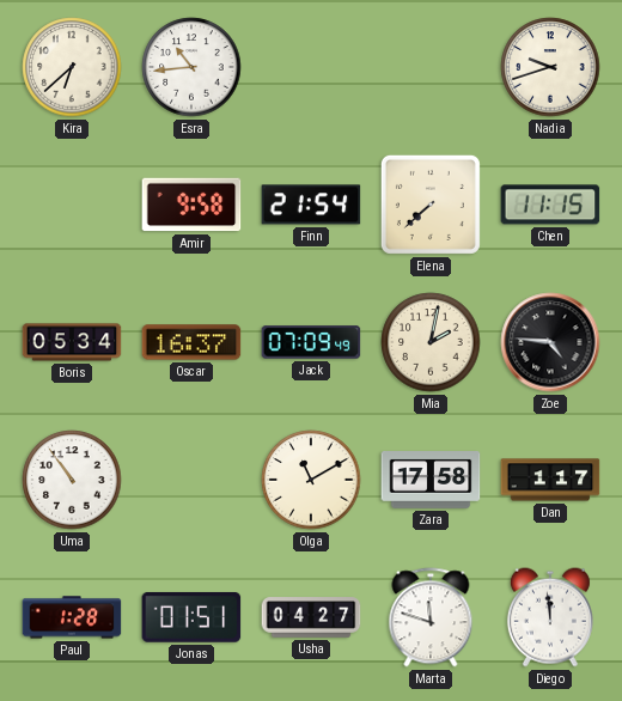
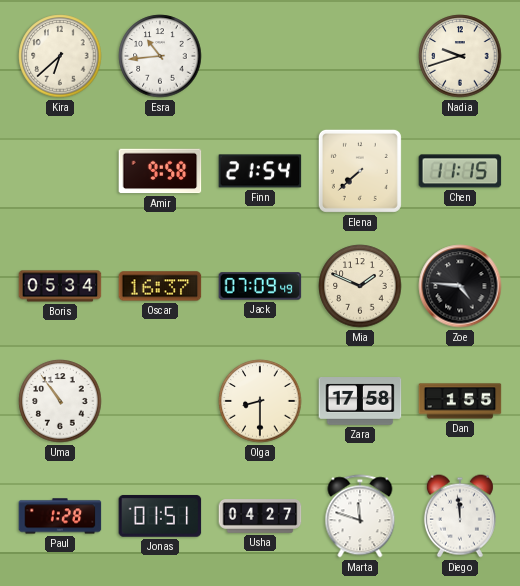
Mia: 2:02 -> 1:49
Olga: 11:10 -> 8:30
Dan: 1:17 -> 1:55
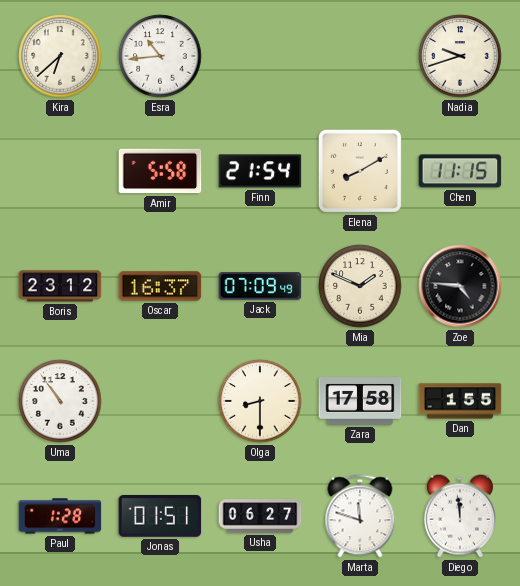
Amir: 9:58 -> 5:58
Elena: 7:38 -> 8:10
Boris: 05:34 -> 23:12
Usha: 04:27 -> 06:27
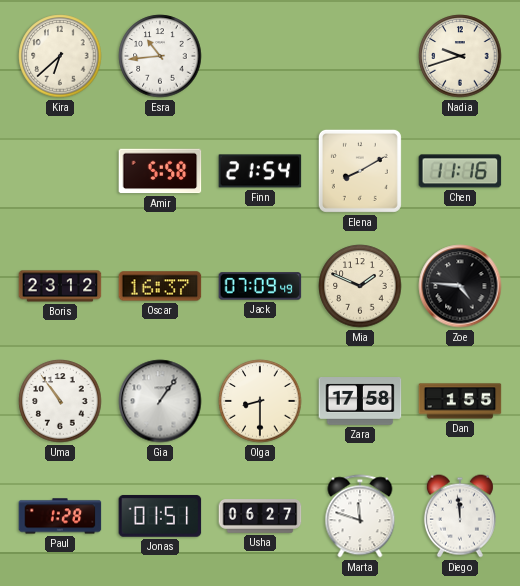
Chen: 11:15 -> 11:16
Gia: none -> 1:06
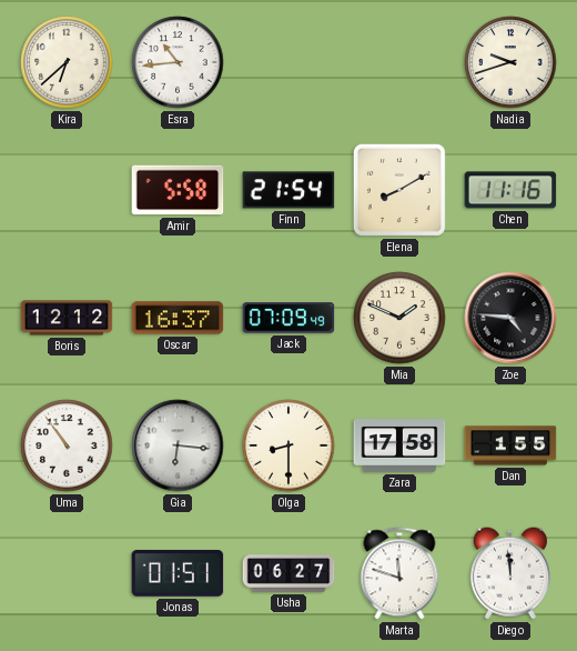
Boris: 23:12 -> 12:12
Gia: 1:06 -> 6:16
Paul: 1:28 -> none
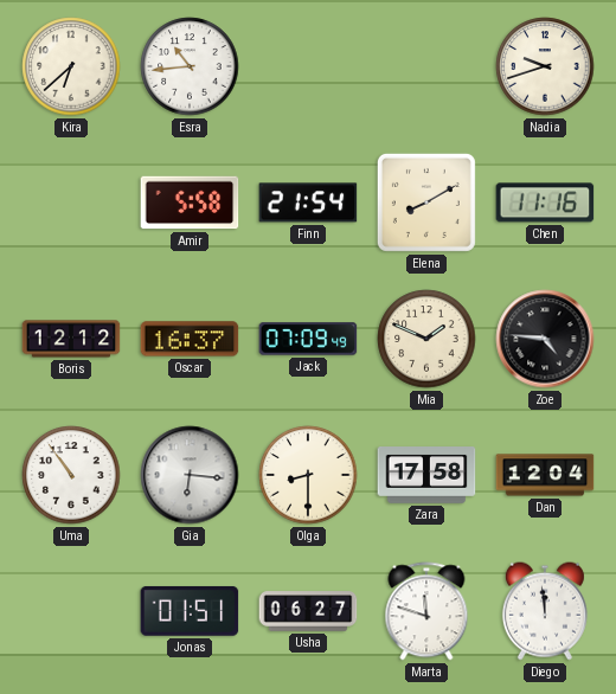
Dan: 1:55 -> 12:04
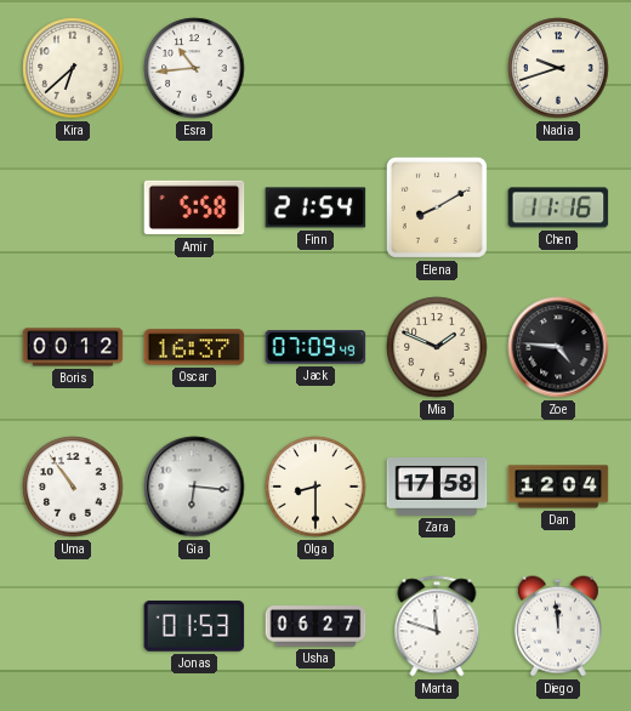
Boris: 12:12 -> 00:12
Jonas: 01:51 -> 01:53
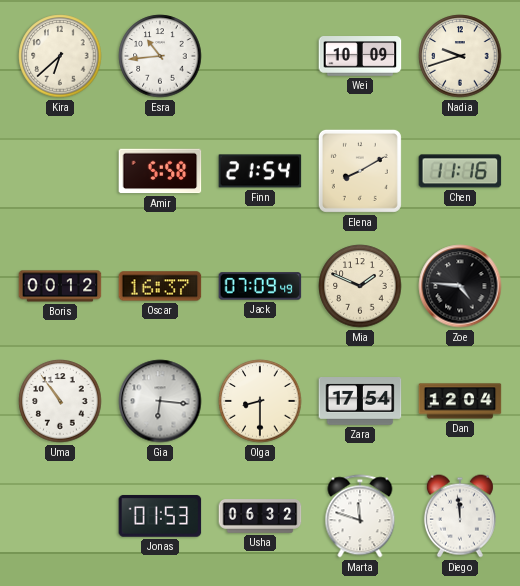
Wei: none -> 10:09
Zara: 17:58 -> 17:54
Usha: 06:27 -> 06:32
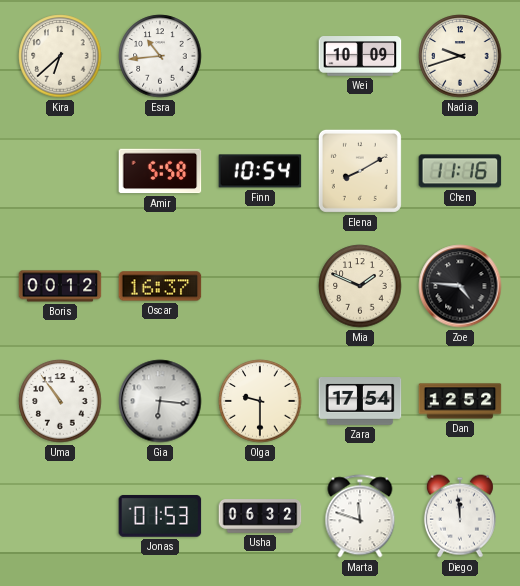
Finn: 21:54 -> 10:54
Jack: 07:09 -> none
Olga: 8:30 -> 9:30
Dan: 12:04 -> 12:52
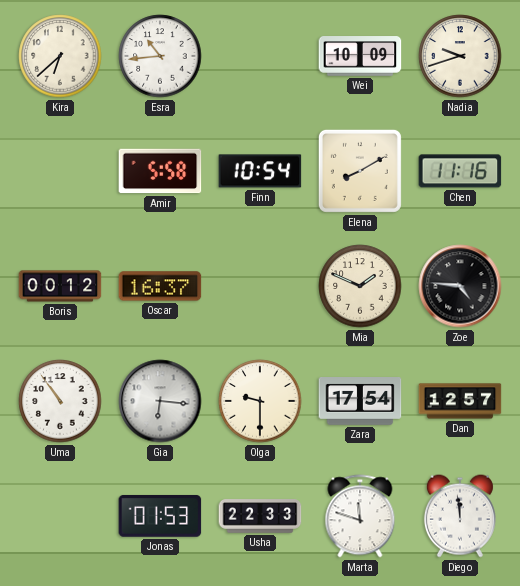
Dan: 12:52 -> 12:57
Usha: 06:32 -> 22:33
